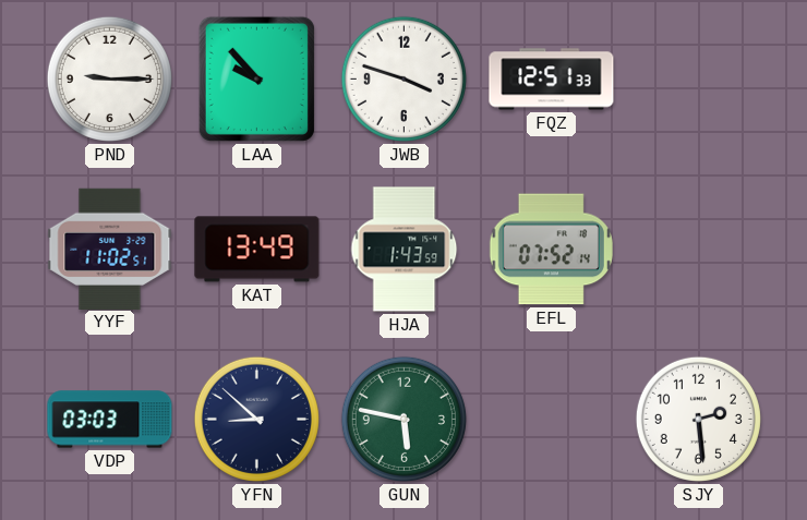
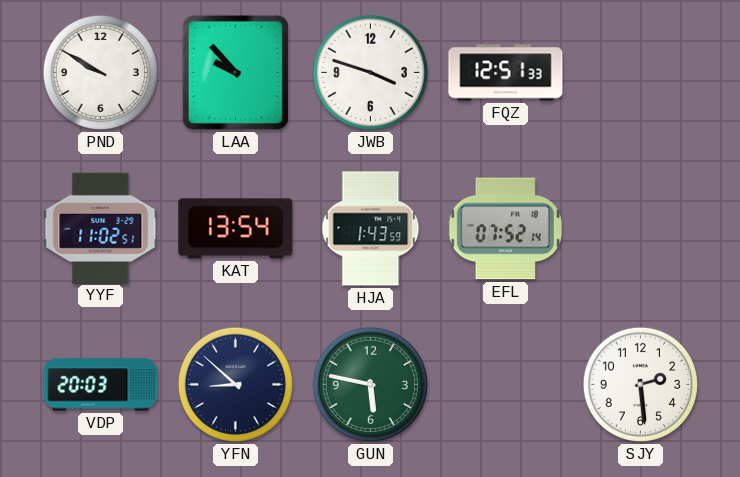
PND: 9:15 -> 9:50
KAT: 13:49 -> 13:54
VDP: 03:03 -> 20:03
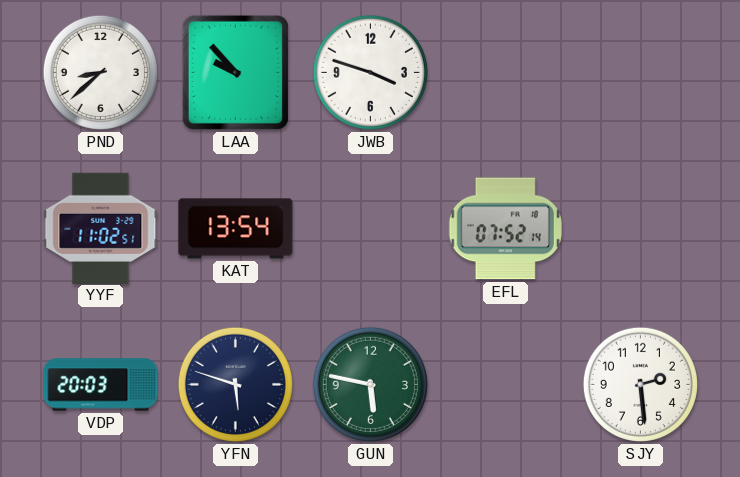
PND: 9:50 -> 8:38
FQZ: 12:51 -> none
HJA: 1:43 -> none
YFN: 8:52 -> 5:48
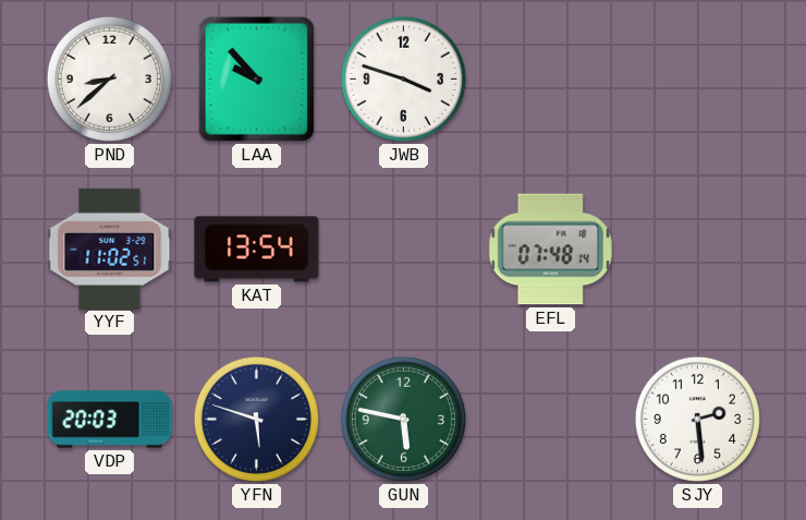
EFL: 07:52 -> 07:48
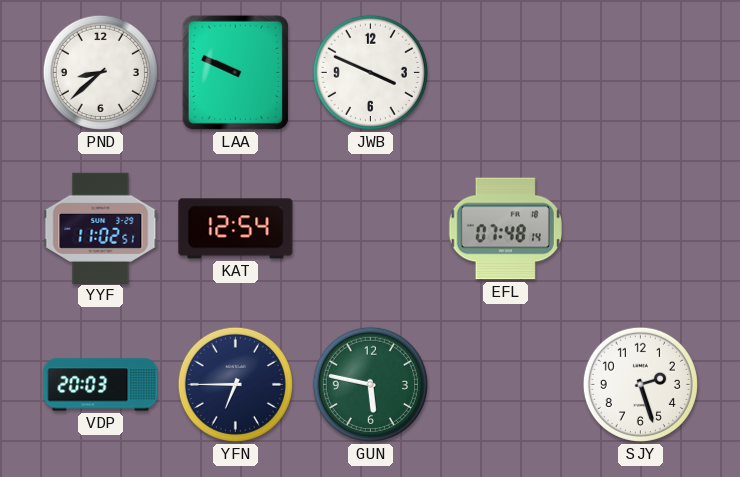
LAA: 9:53 -> 9:49
JWB: 3:48 -> 3:49
KAT: 13:54 -> 12:54
YFN: 5:48 -> 6:45
SJY: 2:29 -> 2:27
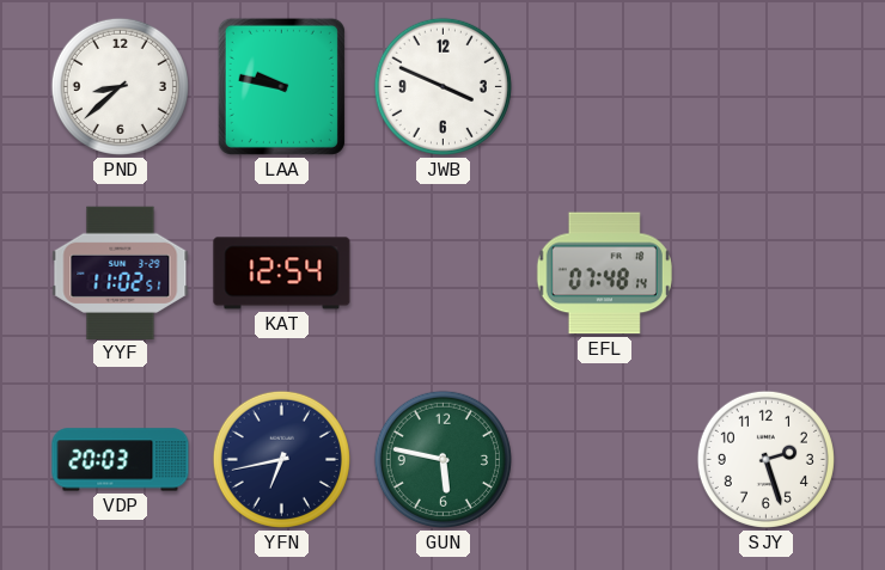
LAA: 9:49 -> 9:47
YFN: 6:45 -> 6:43
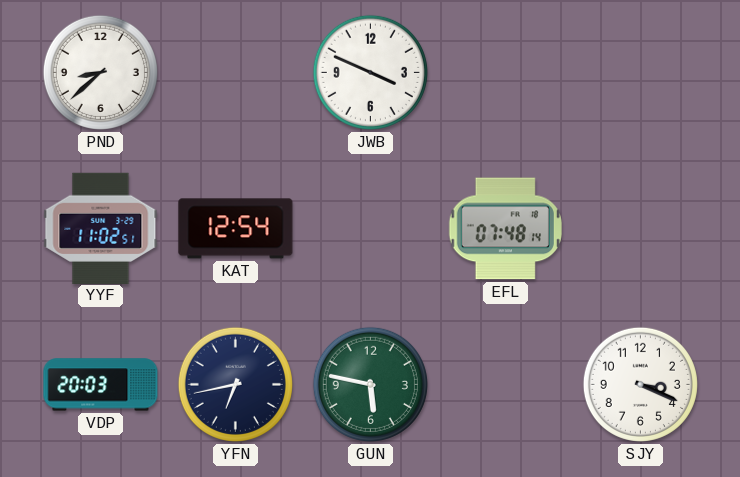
LAA: 9:47 -> none
SJY: 2:27 -> 3:19
